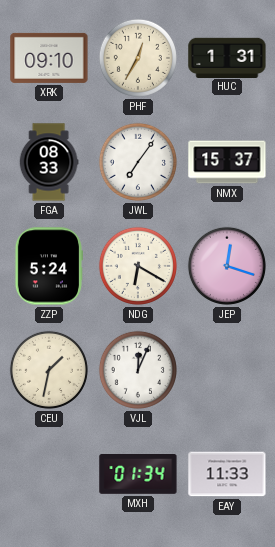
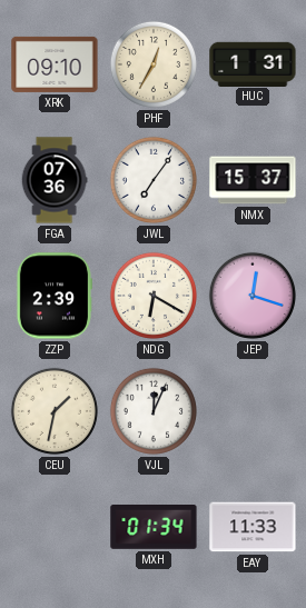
FGA: 08:33 -> 07:36
ZZP: 5:24 -> 2:39
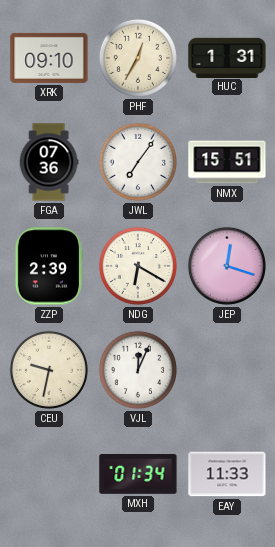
NMX: 15:37 -> 15:51
CEU: 1:32 -> 9:32
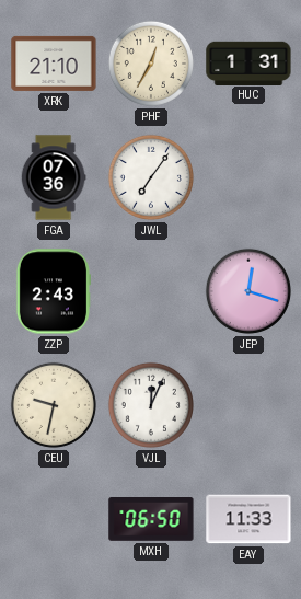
XRK: 09:10 -> 21:10
NMX: 15:51 -> none
ZZP: 2:39 -> 2:43
NDG: 6:20 -> none
MXH: 01:34 -> 06:50
